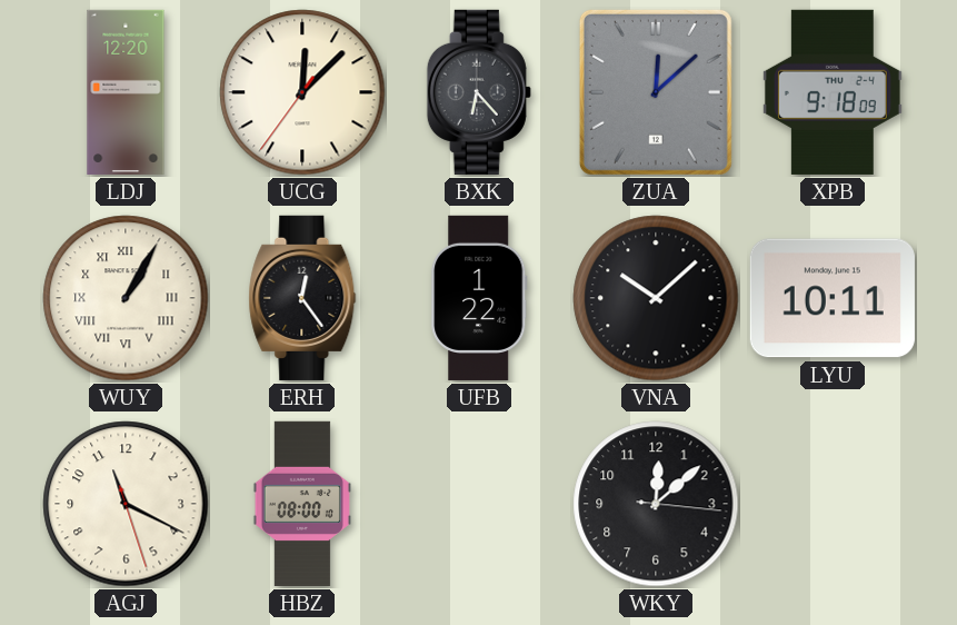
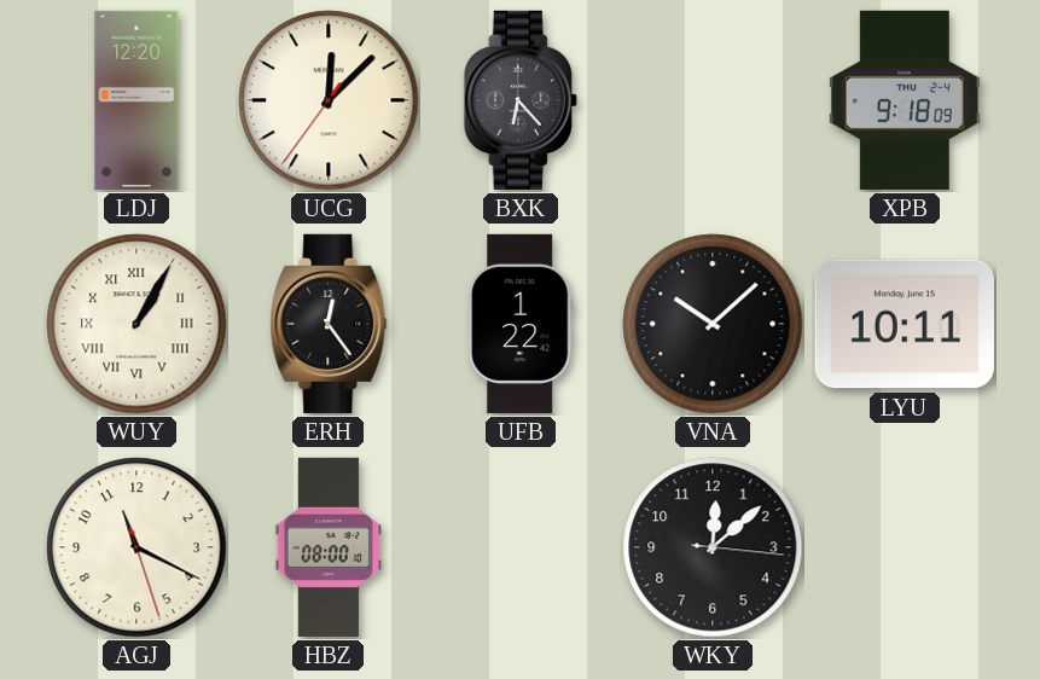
ZUA: 12:08 -> none
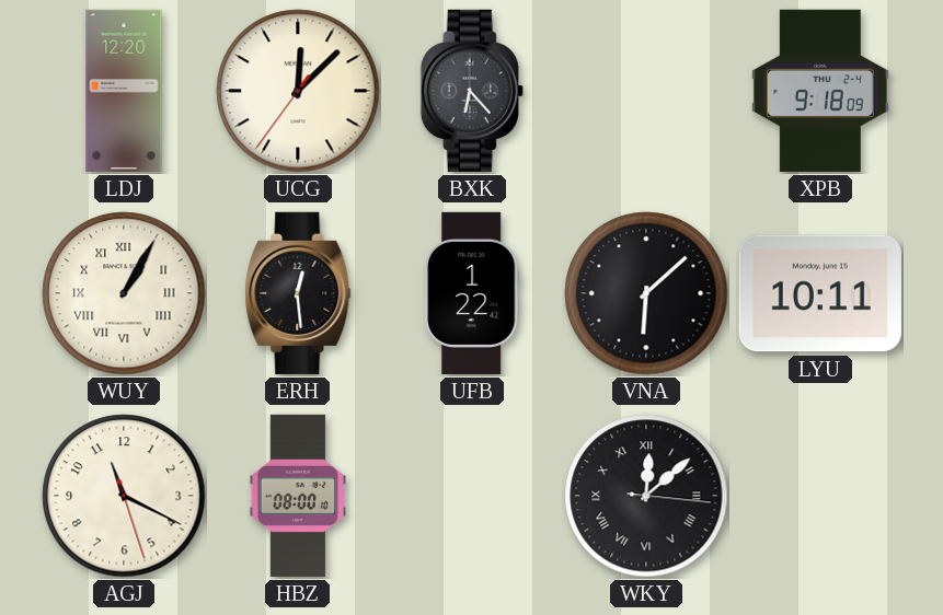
ERH: 12:24 -> 12:29
VNA: 10:08 -> 6:08
WKY numerals: Arabic -> Roman
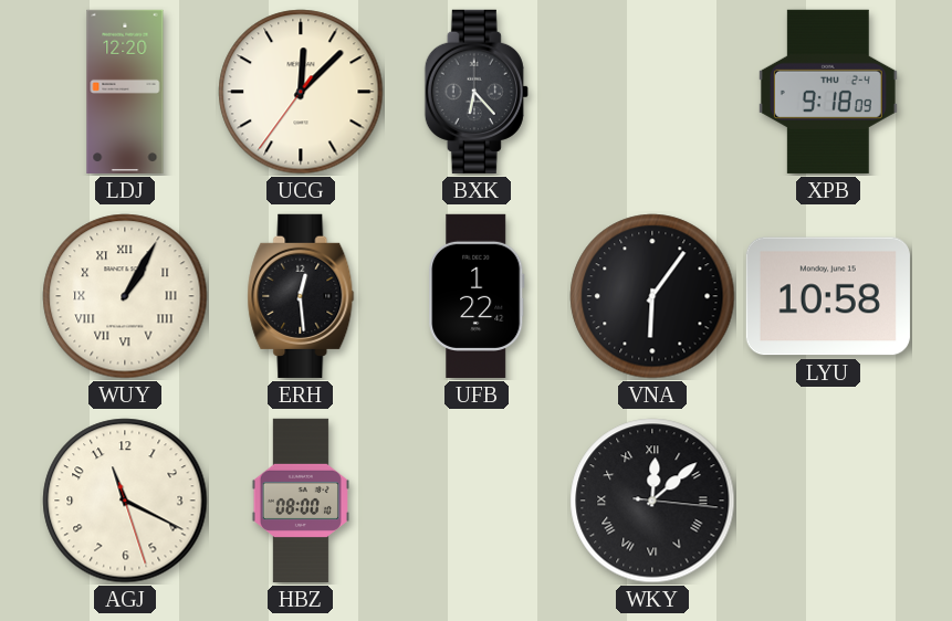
VNA: 6:08 -> 6:06
LYU: 10:11 -> 10:58
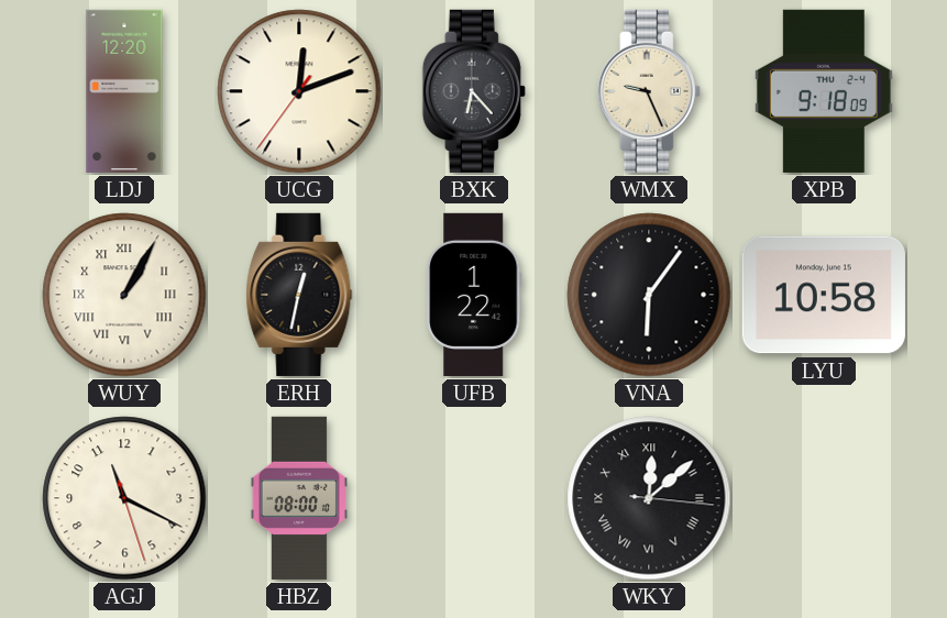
UCG: 12:07 -> 12:11
WMX: none -> 9:26
ERH: 12:29 -> 12:32
